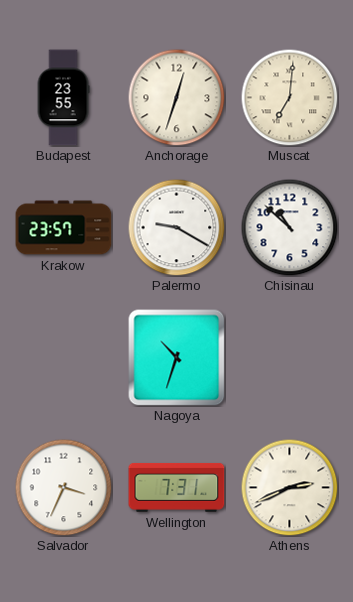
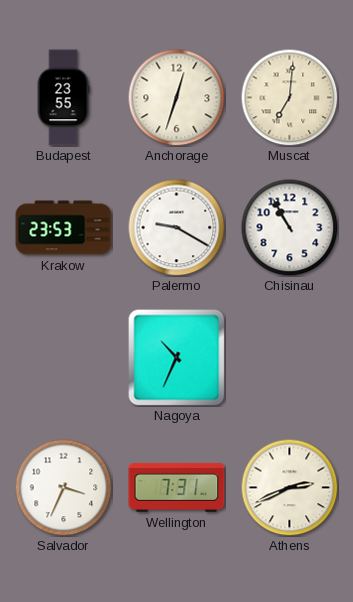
Krakow: 23:57 -> 23:53
Chisinau: 10:52 -> 10:55
Nagoya: 10:33 -> 10:34
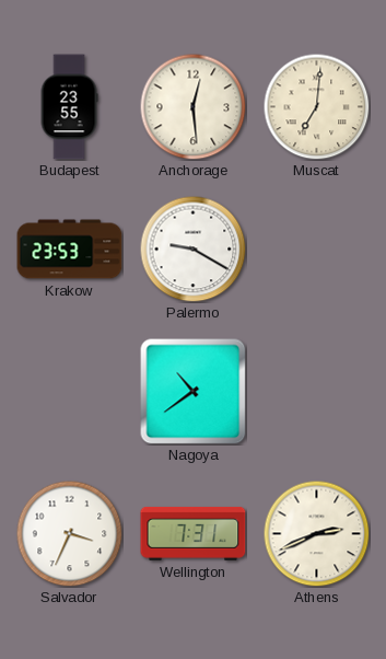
Anchorage: 12:33 -> 12:29
Chisinau: 10:55 -> none
Nagoya: 10:34 -> 10:39
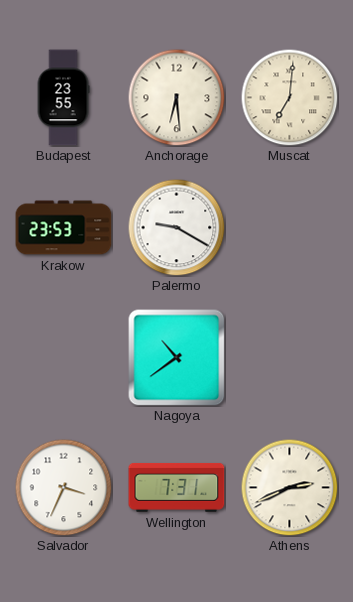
Anchorage: 12:29 -> 6:29
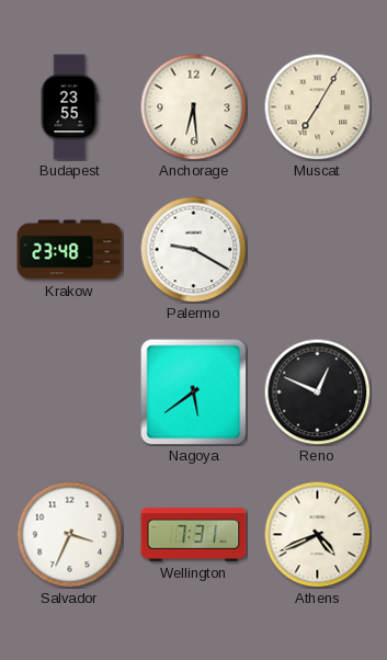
Muscat: 7:01 -> 7:05
Krakow: 23:53 -> 23:48
Nagoya: 10:39 -> 5:39
Reno: none -> 12:49
Athens: 2:41 -> 4:41
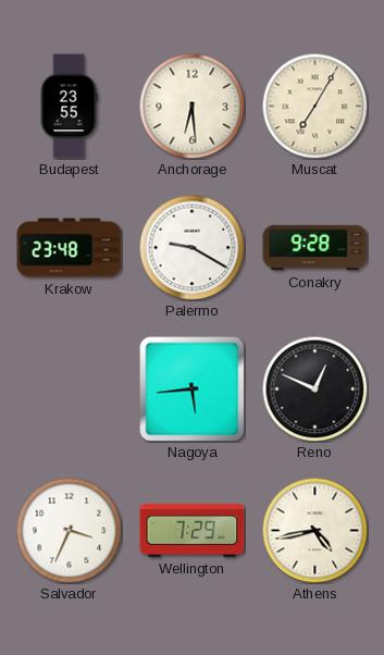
Conakry: none -> 9:28
Nagoya: 5:39 -> 5:44
Wellington: 7:31 -> 7:29
Athens: 4:41 -> 4:43
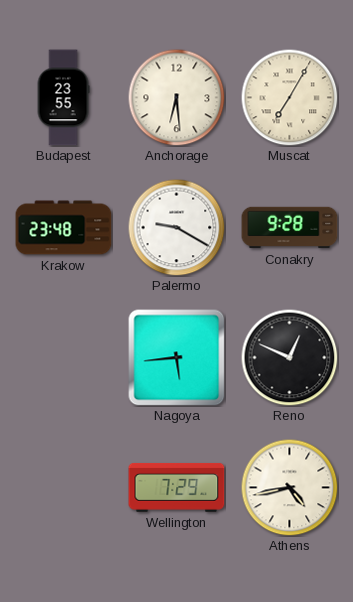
Salvador: 3:34 -> none
